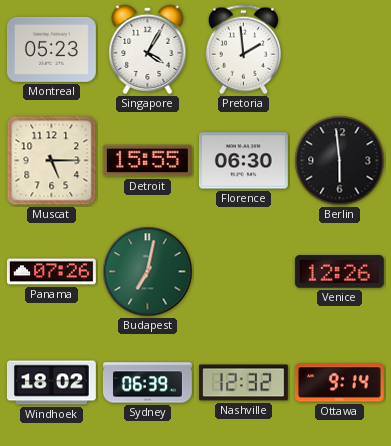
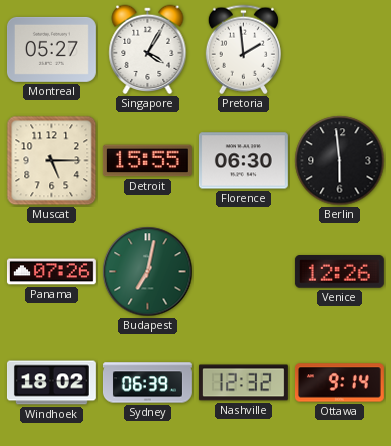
Montreal: 05:23 -> 05:27
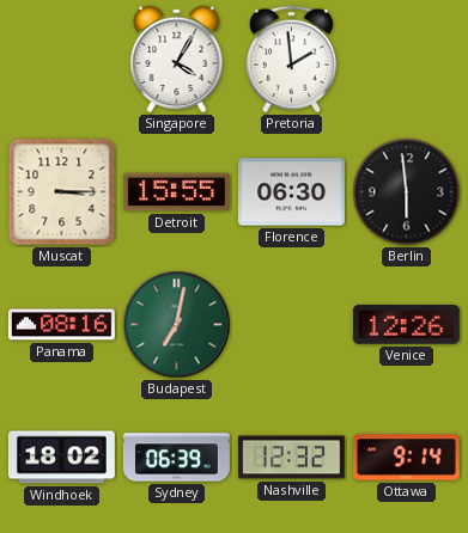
Montreal: 05:27 -> none
Muscat: 5:15 -> 3:15
Panama: 07:26 -> 08:16
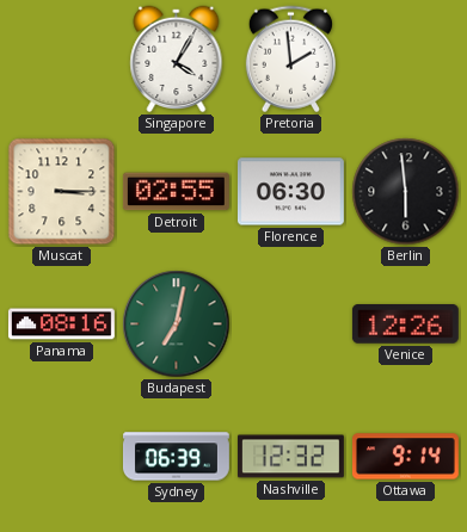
Detroit: 15:55 -> 02:55
Windhoek: 18:02 -> none
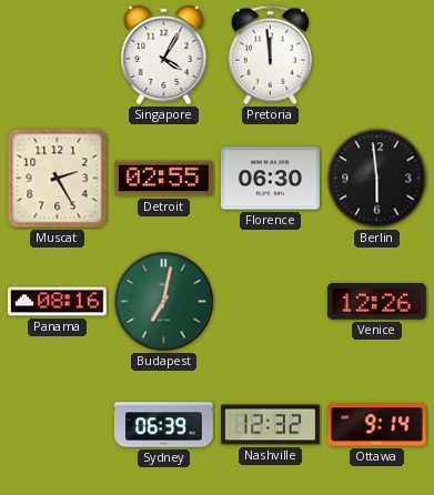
Pretoria: 1:59 -> 11:59
Muscat: 3:15 -> 2:25
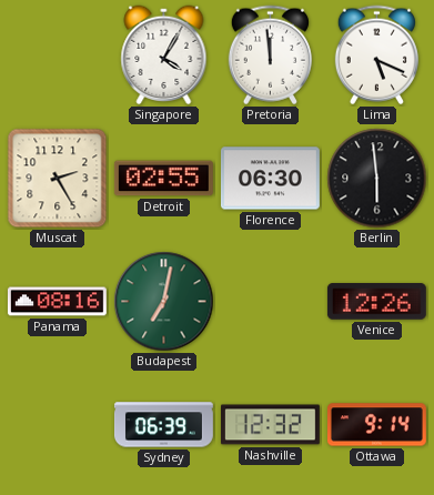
Lima: none -> 5:19
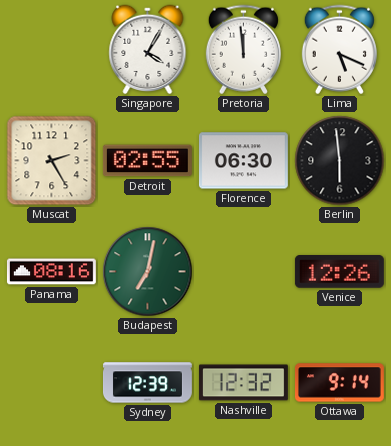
Sydney: 06:39 -> 12:39
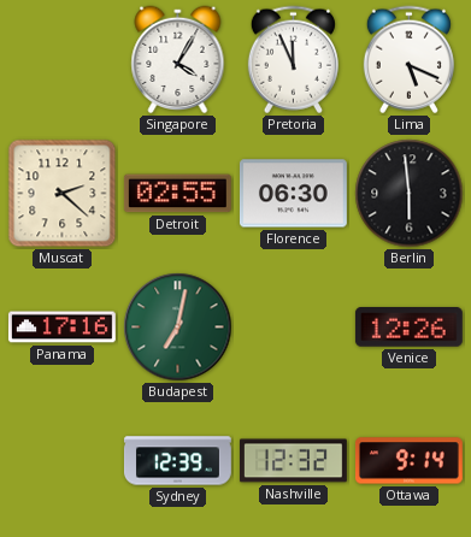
Pretoria: 11:59 -> 11:56
Muscat: 2:25 -> 2:22
Panama: 08:16 -> 17:16
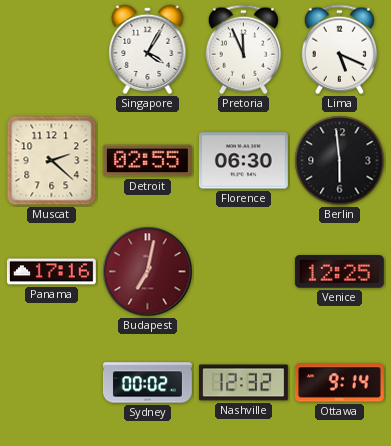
Budapest dial: green -> burgundy
Venice: 12:26 -> 12:25
Sydney: 12:39 -> 00:02
